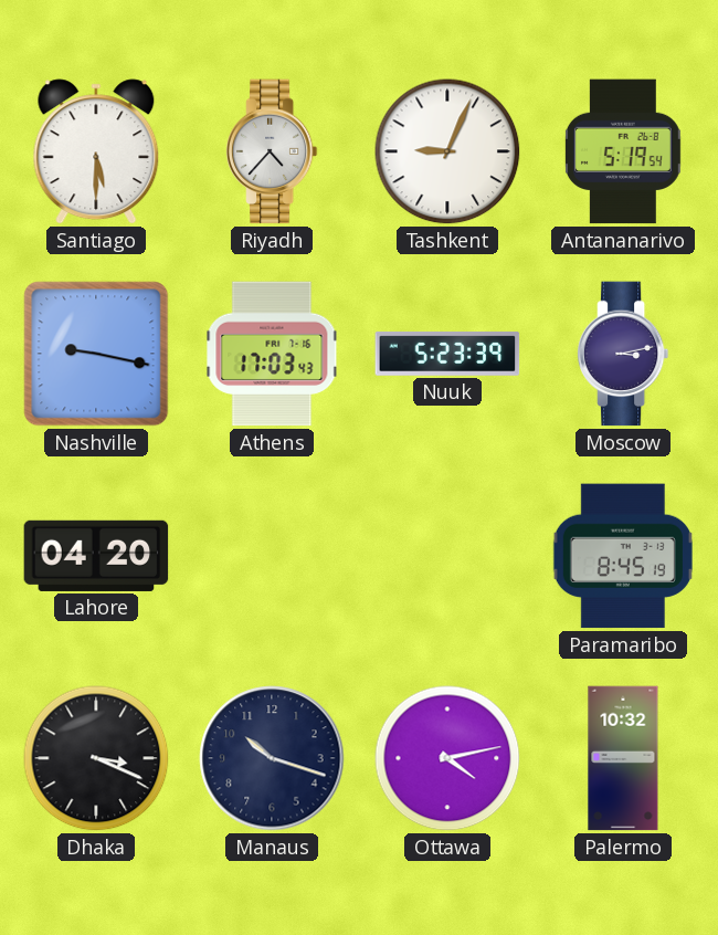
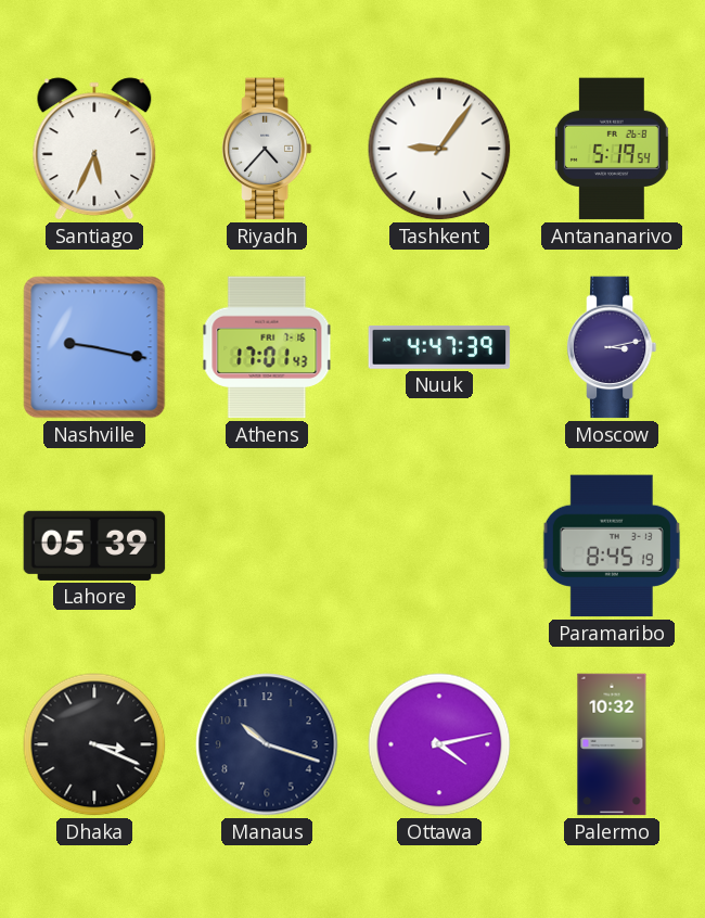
Santiago: 5:30 -> 5:34
Tashkent: 9:04 -> 9:06
Athens: 17:03 -> 17:01
Nuuk: 5:23 -> 4:47
Lahore: 04:20 -> 05:39
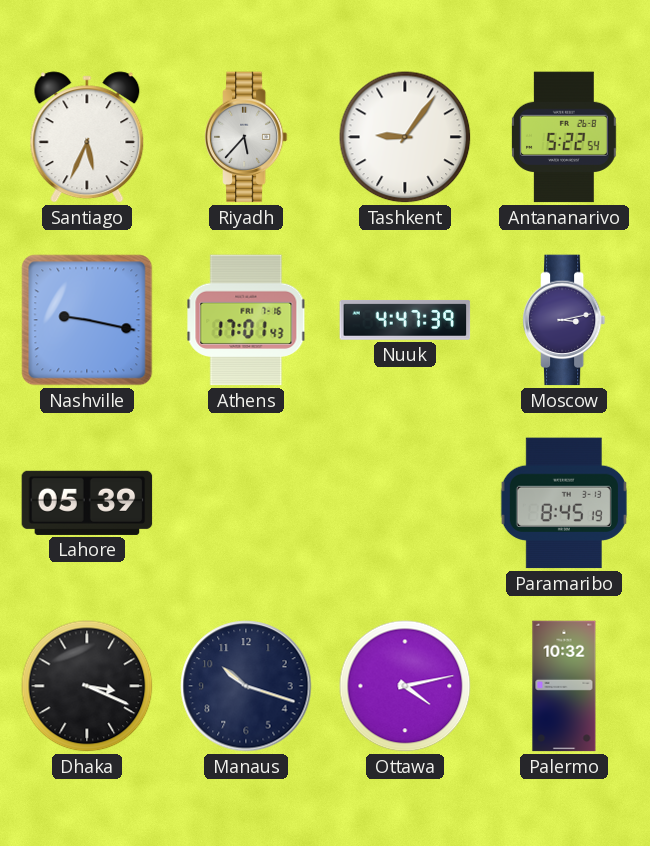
Riyadh: 4:37 -> 5:37
Antananarivo: 5:19 -> 5:22
